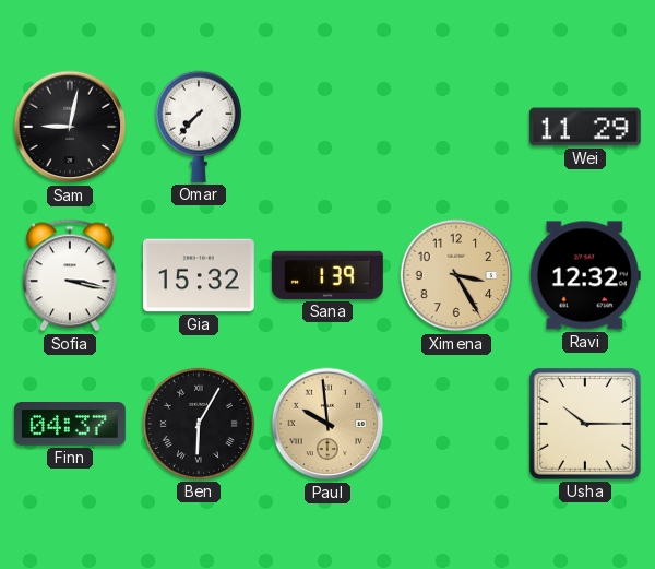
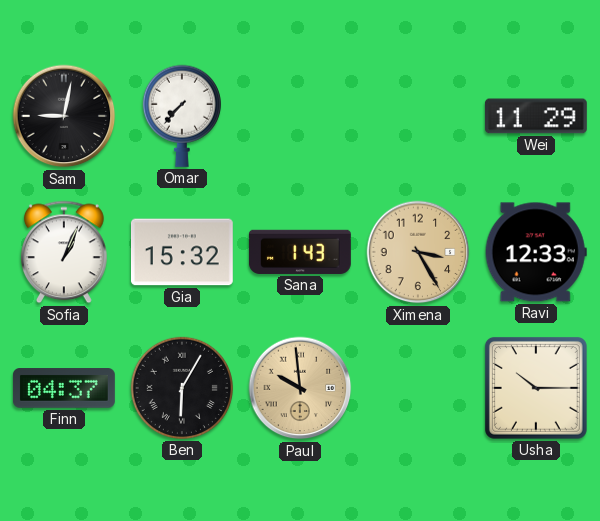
Sofia: 3:17 -> 1:04
Sana: 1:39 -> 1:43
Ravi: 12:32 -> 12:33
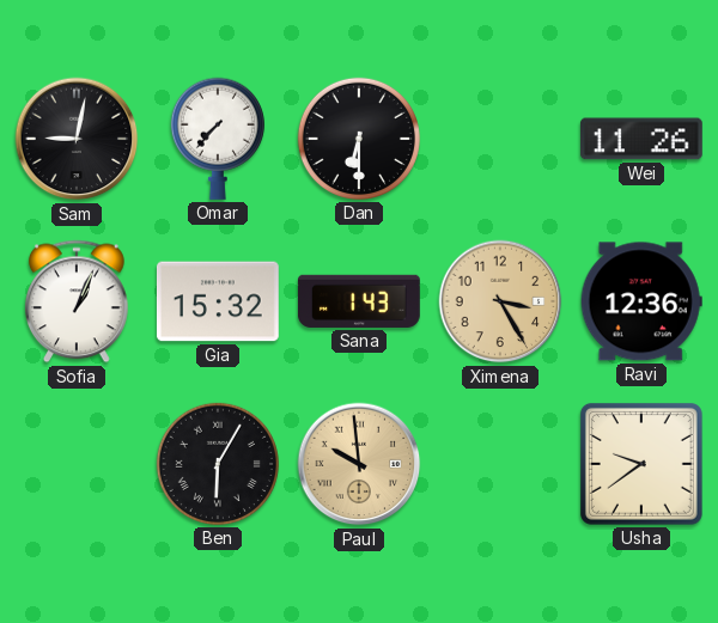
Dan: none -> 6:30
Wei: 11:29 -> 11:26
Ravi: 12:33 -> 12:36
Finn: 04:37 -> none
Usha: 10:15 -> 9:39
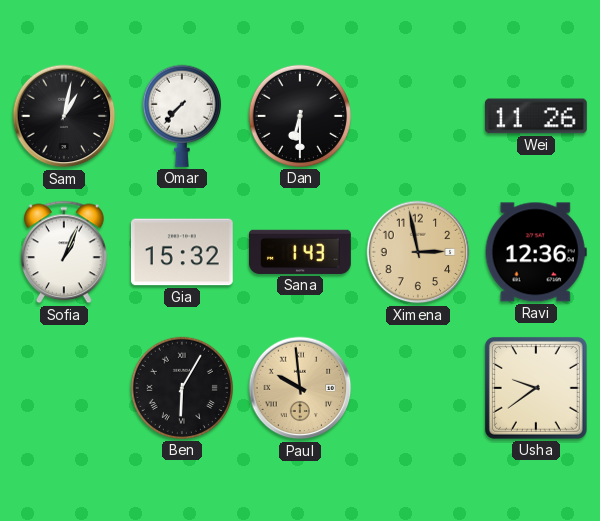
Sam: 9:02 -> 1:02
Ximena: 3:25 -> 2:58
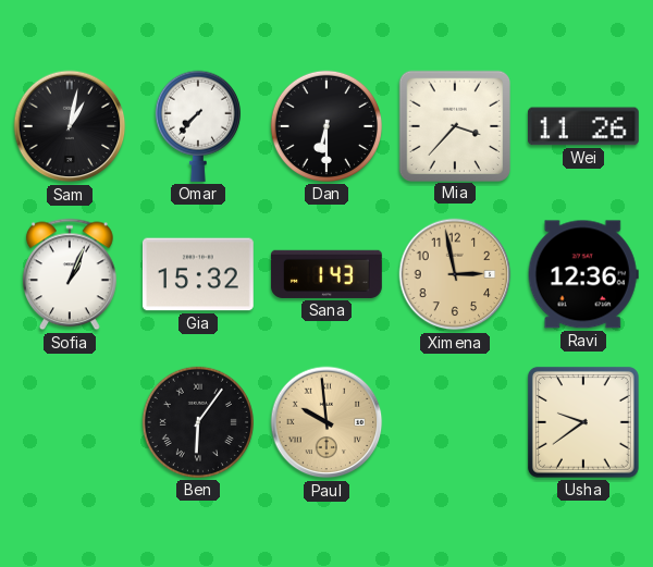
Mia: none -> 3:37
Ben: 6:05 -> 6:06
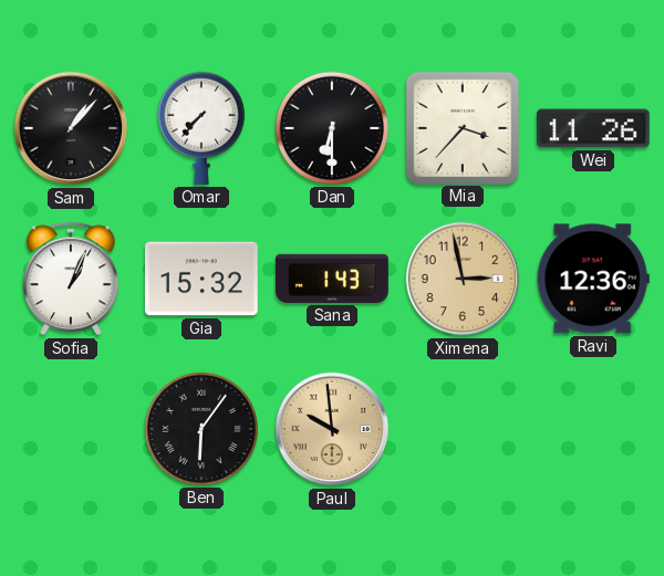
Sam: 1:02 -> 1:07
Usha: 9:39 -> none
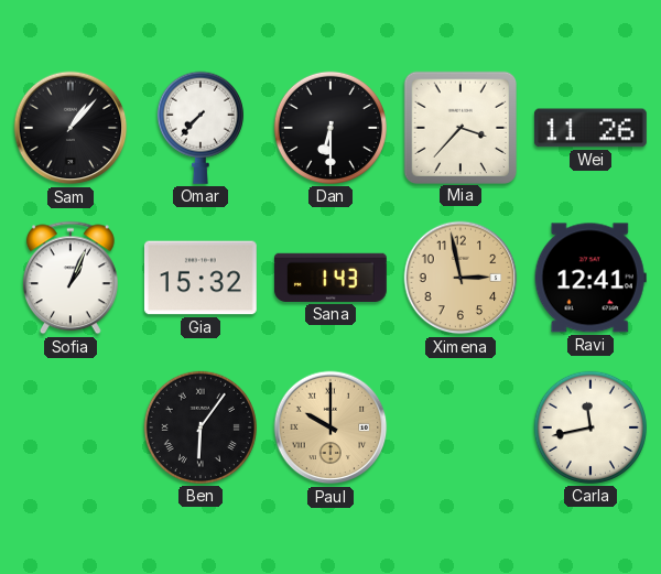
Ravi: 12:36 -> 12:41
Paul: 9:59 -> 10:00
Carla: none -> 11:43
